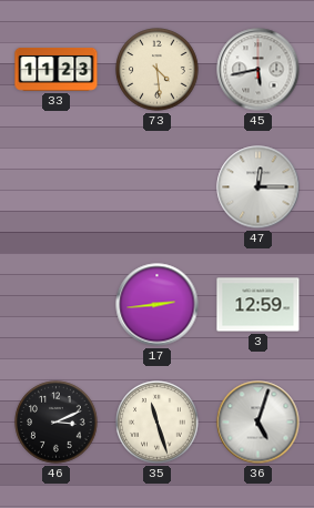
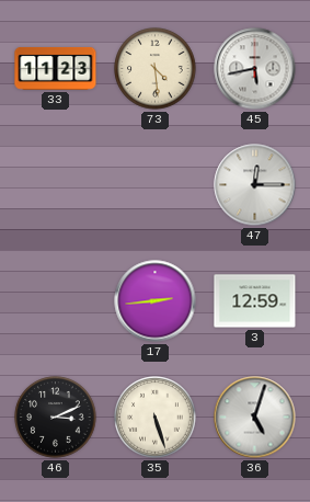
35: 11:27 -> 5:27
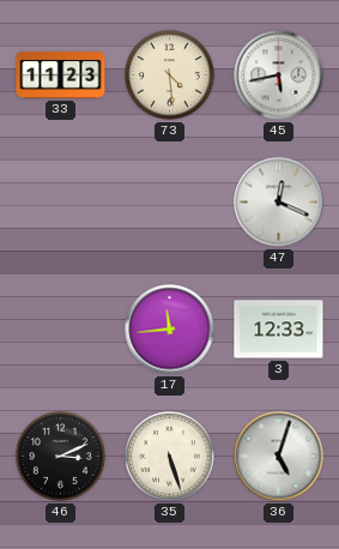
47: 12:15 -> 12:19
17: 2:44 -> 11:44
3: 12:59 -> 12:33
